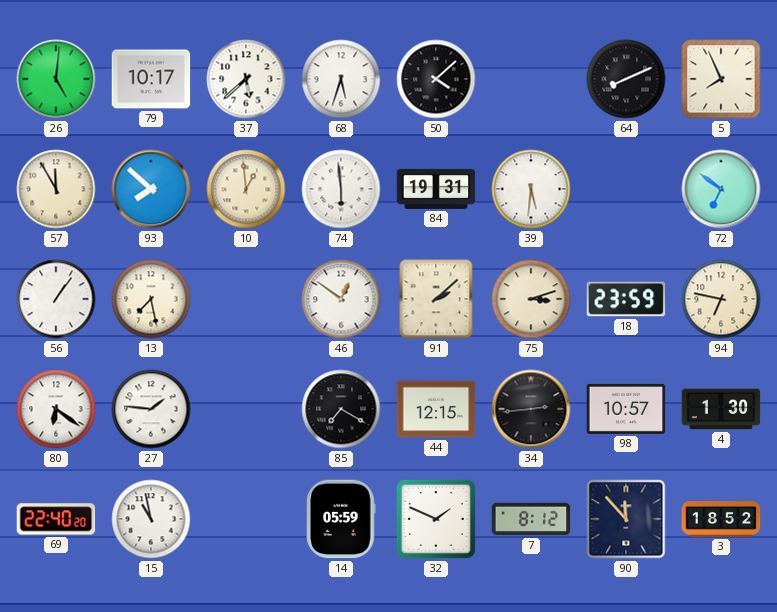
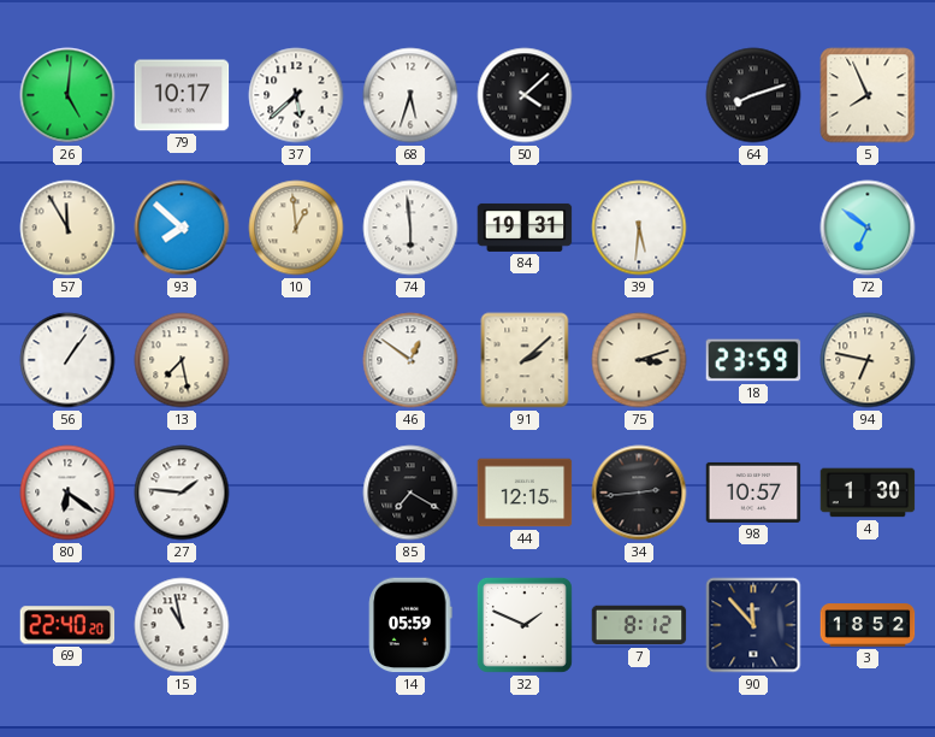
64: 8:11 -> 8:12
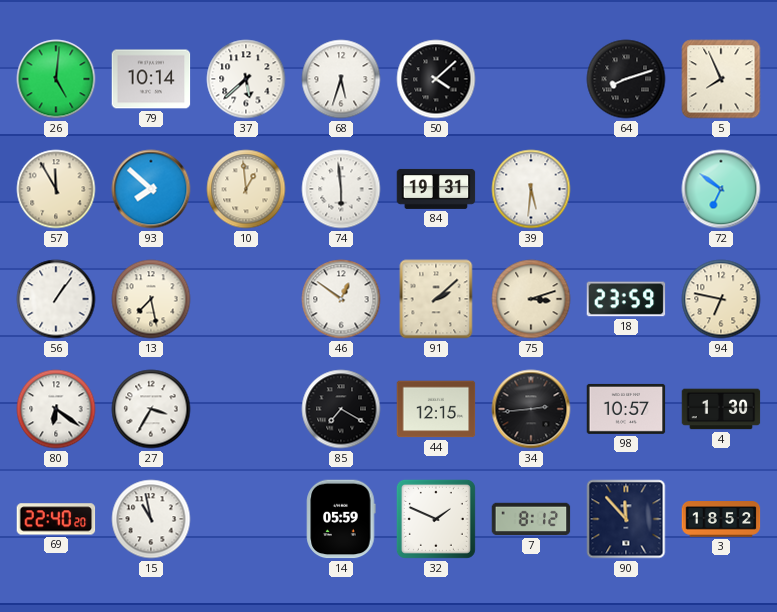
79: 10:17 -> 10:14
27: 1:46 -> 3:35
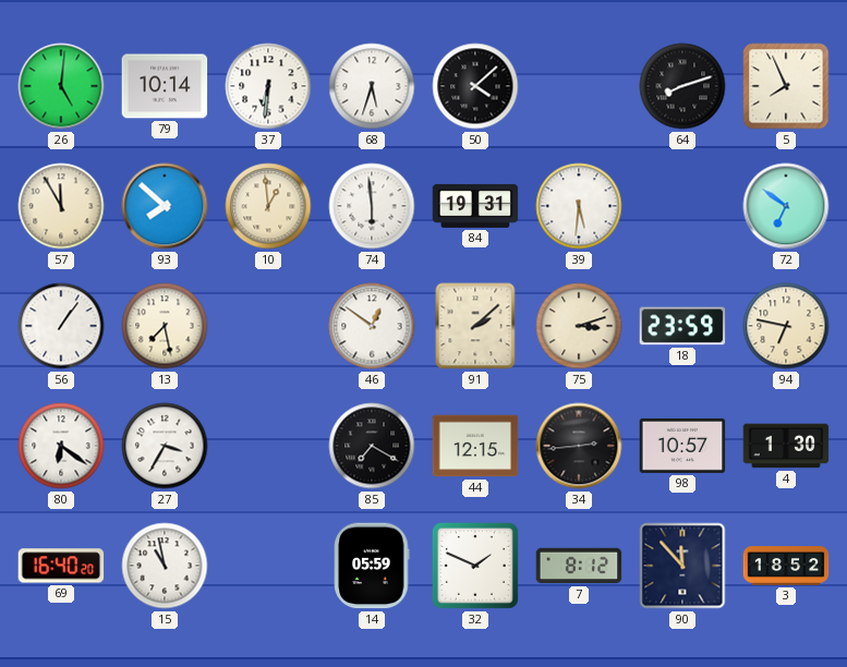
37: 5:38 -> 6:31
69: 22:40 -> 16:40
